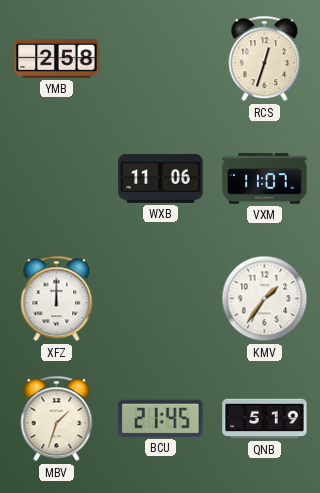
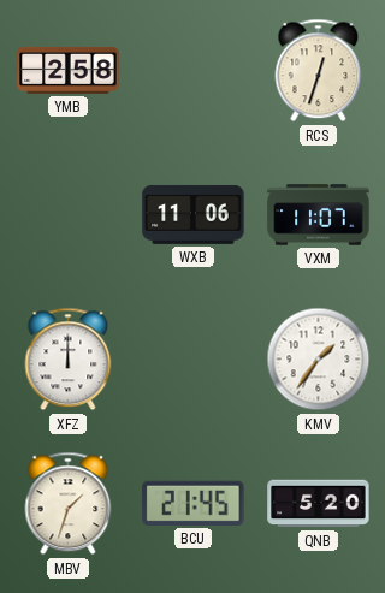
QNB: 5:19 -> 5:20
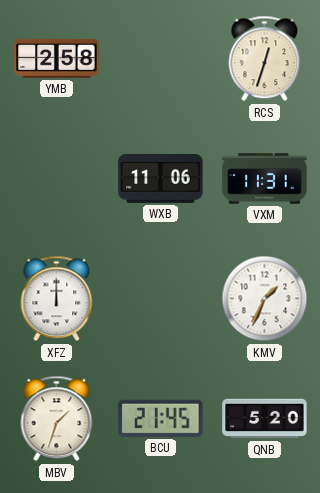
VXM: 11:07 -> 11:31
KMV: 1:36 -> 1:34
